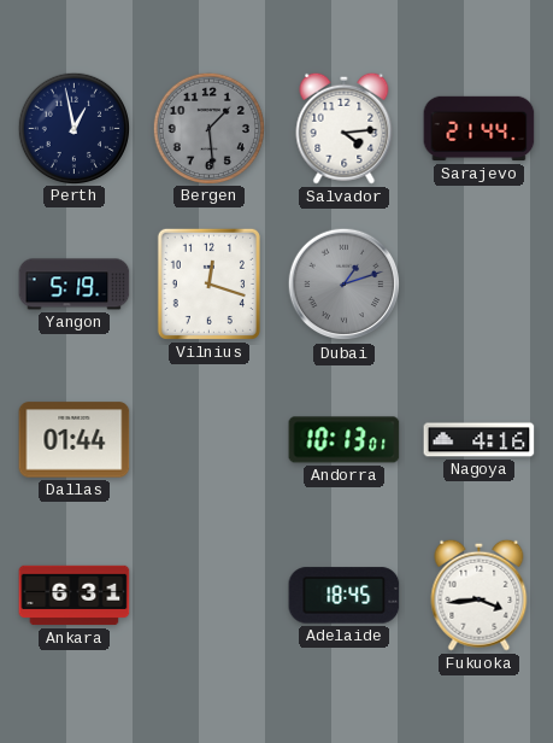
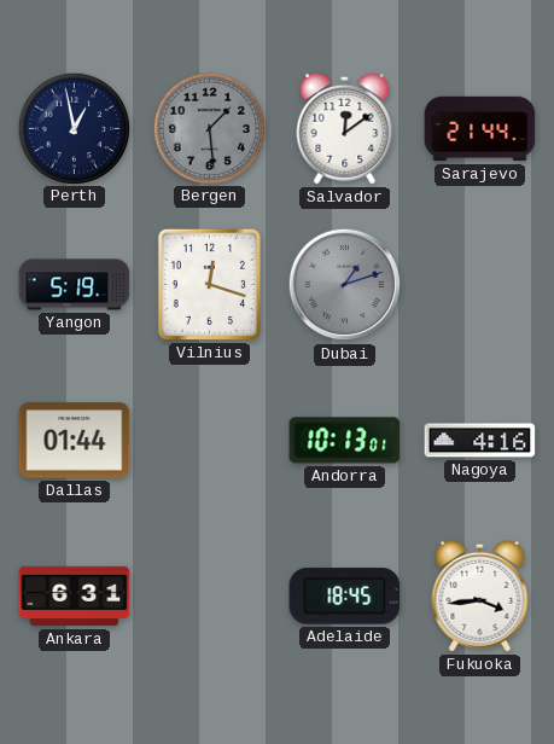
Salvador: 4:14 -> 12:09
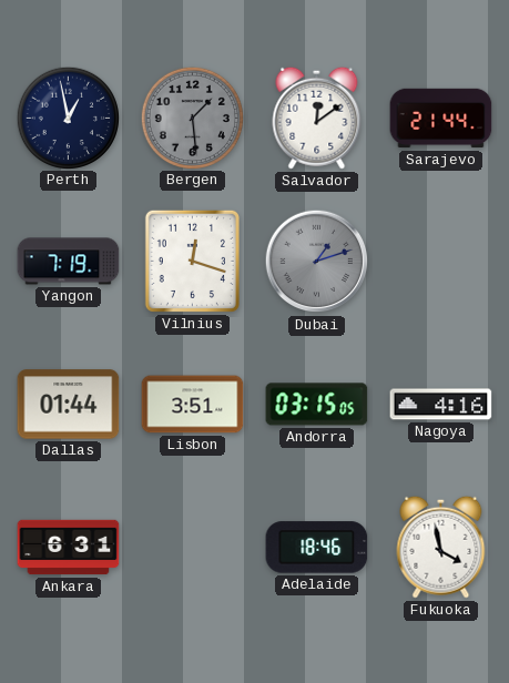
Yangon: 5:19 -> 7:19
Lisbon: none -> 3:51
Andorra: 10:13 -> 03:15
Adelaide: 18:45 -> 18:46
Fukuoka: 3:44 -> 3:58
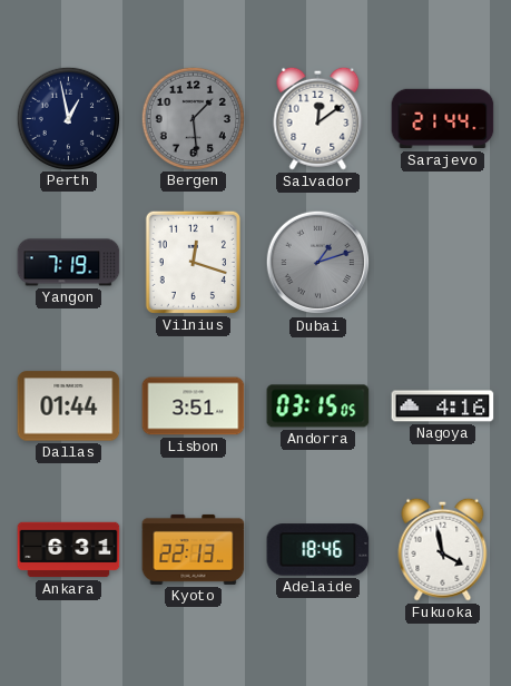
Kyoto: none -> 22:13
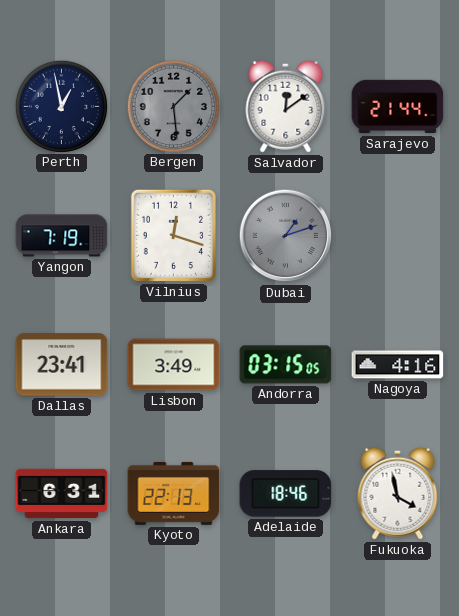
Dallas: 01:44 -> 23:41
Lisbon: 3:51 -> 3:49
